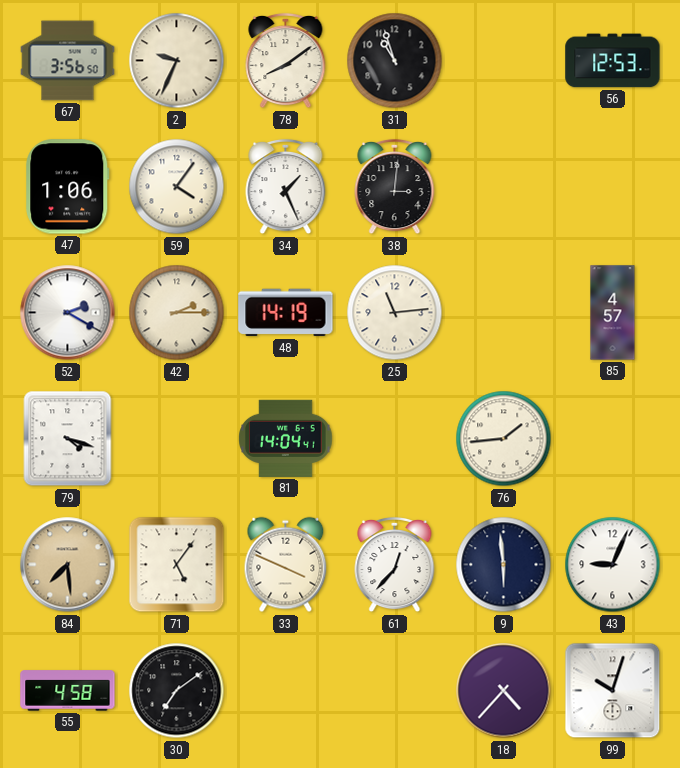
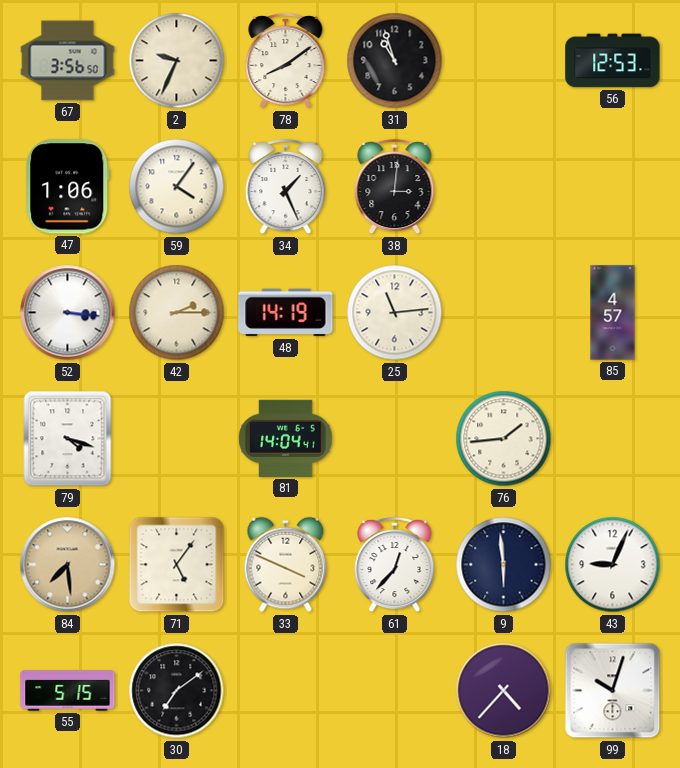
52: 2:20 -> 3:16
55: 4:58 -> 5:15
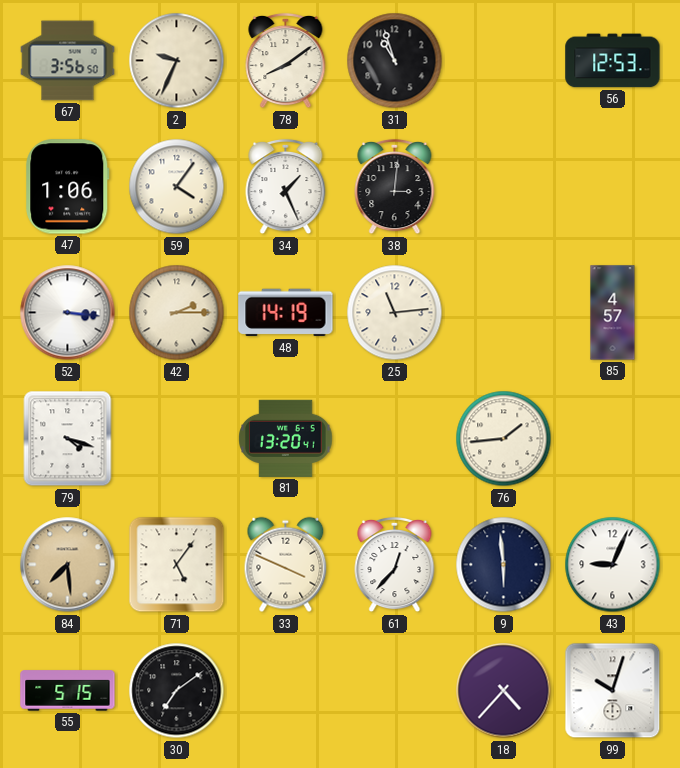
81: 14:04 -> 13:20
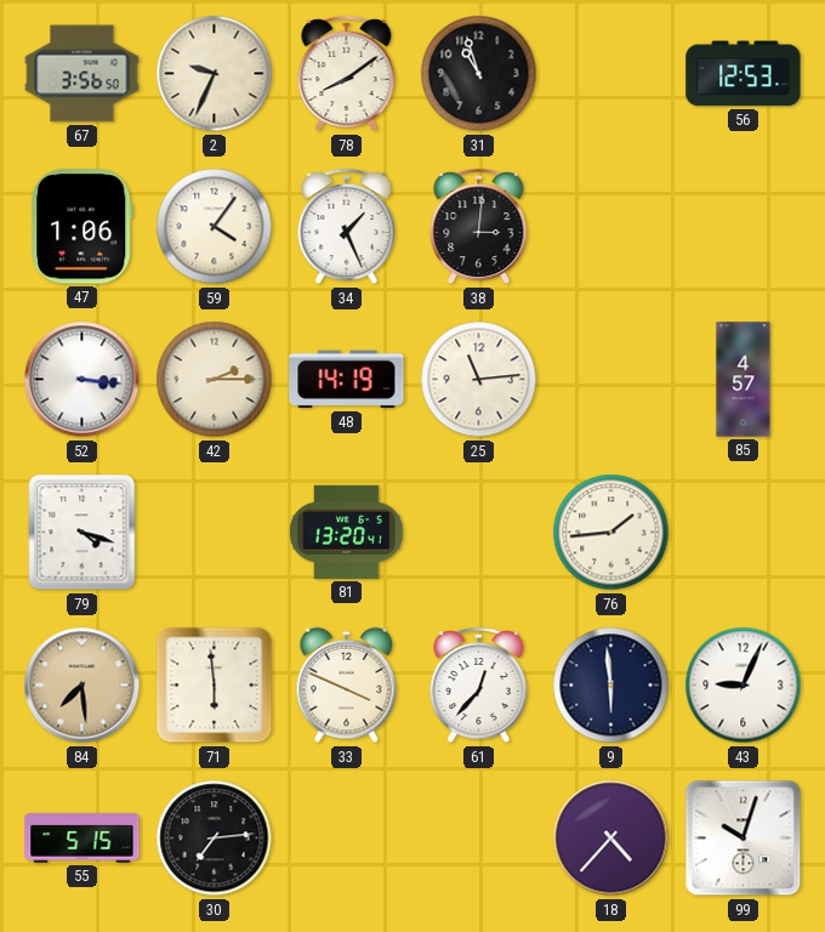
71: 5:06 -> 5:59
30: 7:09 -> 7:14
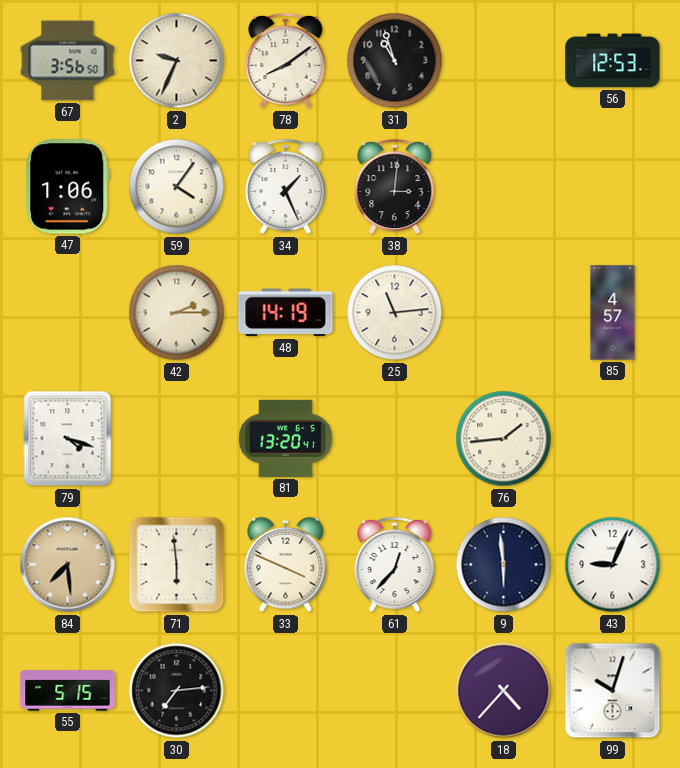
52: 3:16 -> none
